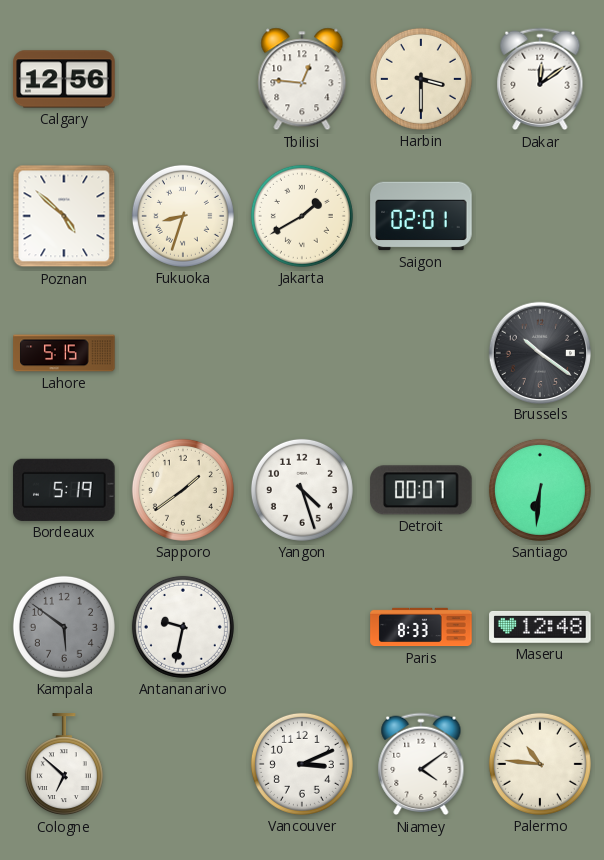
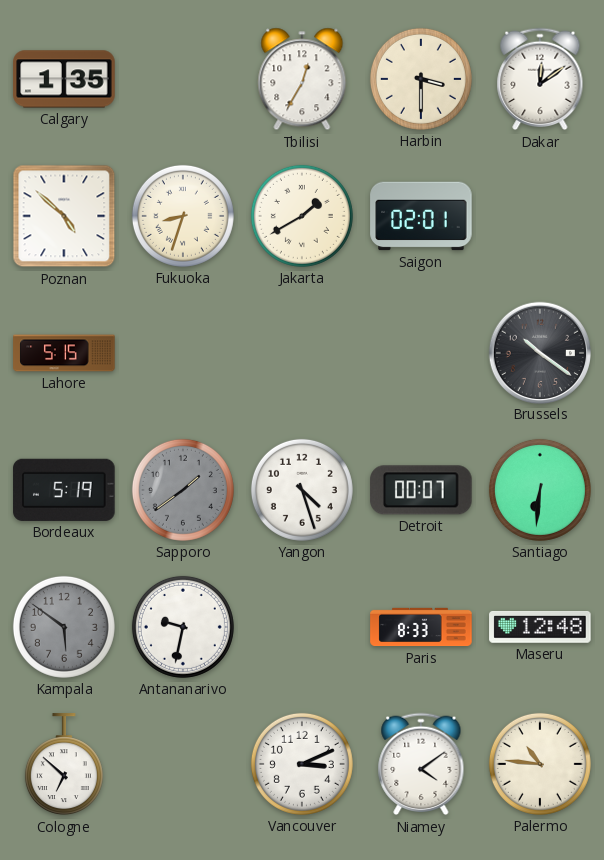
Calgary: 12:56 -> 1:35
Tbilisi: 12:46 -> 12:35
Sapporo dial: cream -> grey
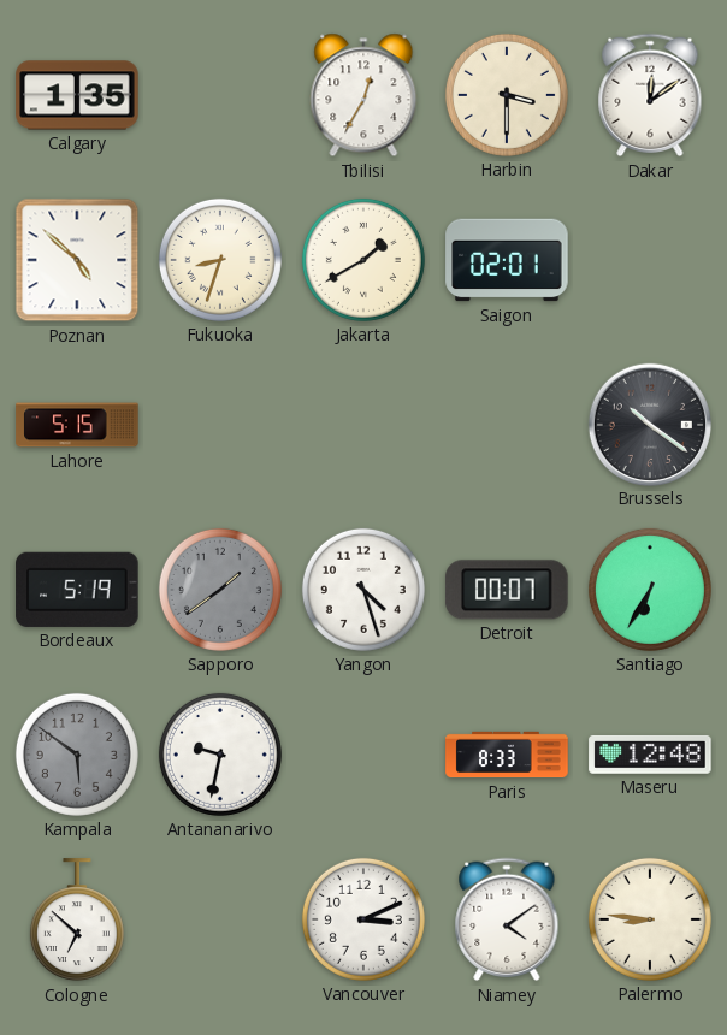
Santiago: 6:31 -> 6:35
Palermo: 10:46 -> 8:46
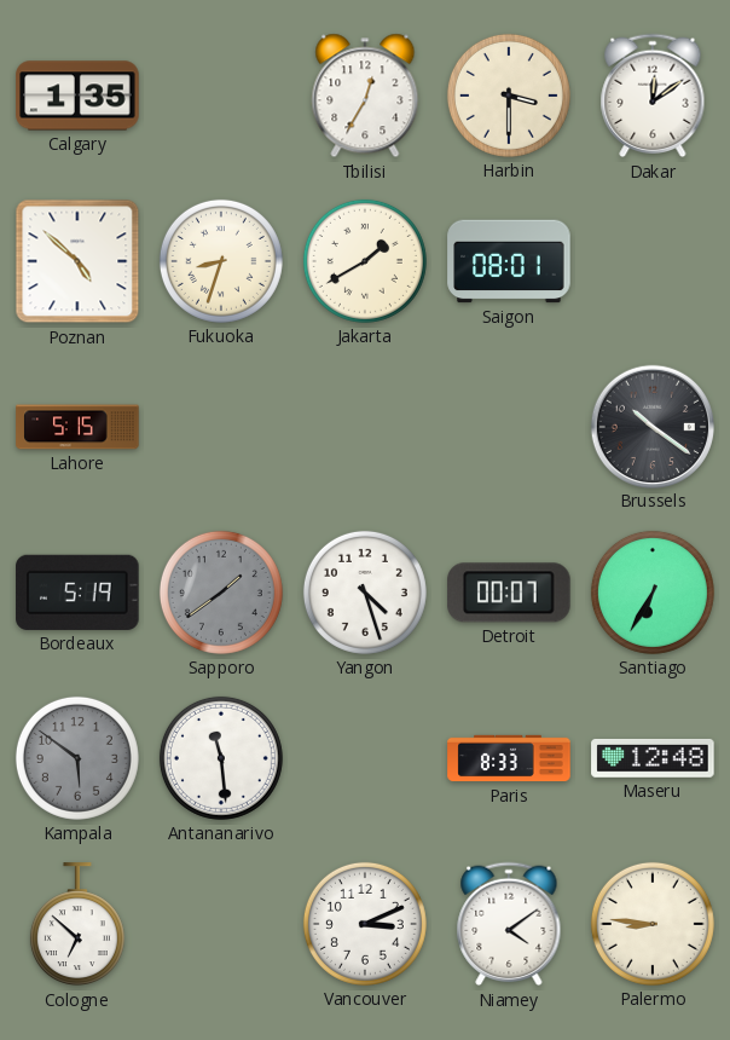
Saigon: 02:01 -> 08:01
Antananarivo: 9:32 -> 11:29
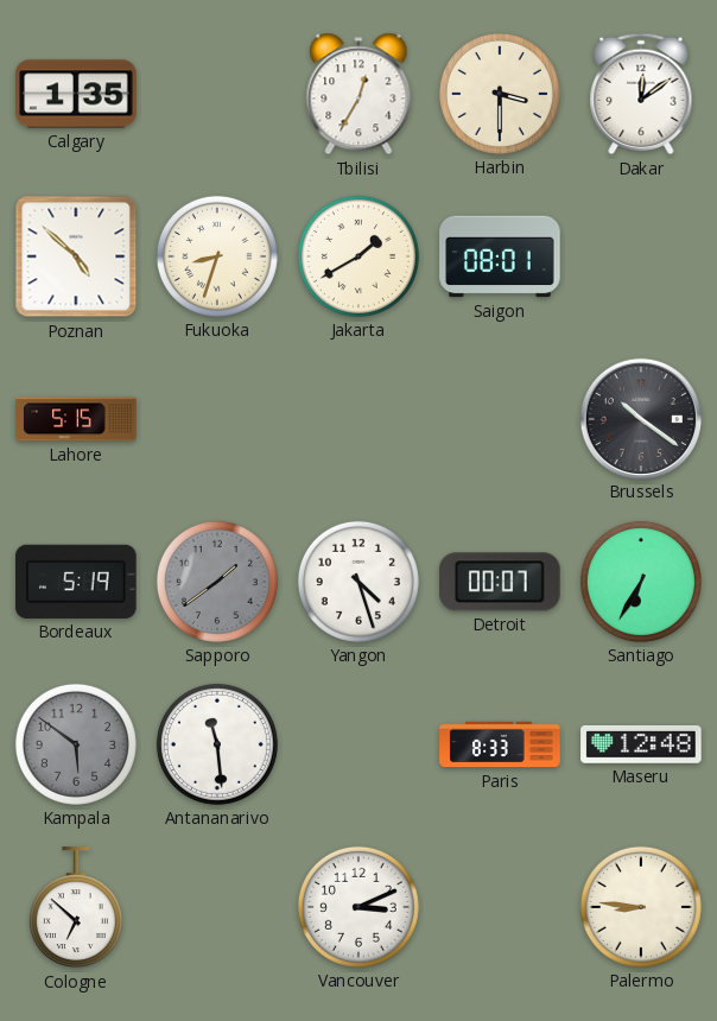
Niamey: 4:09 -> none
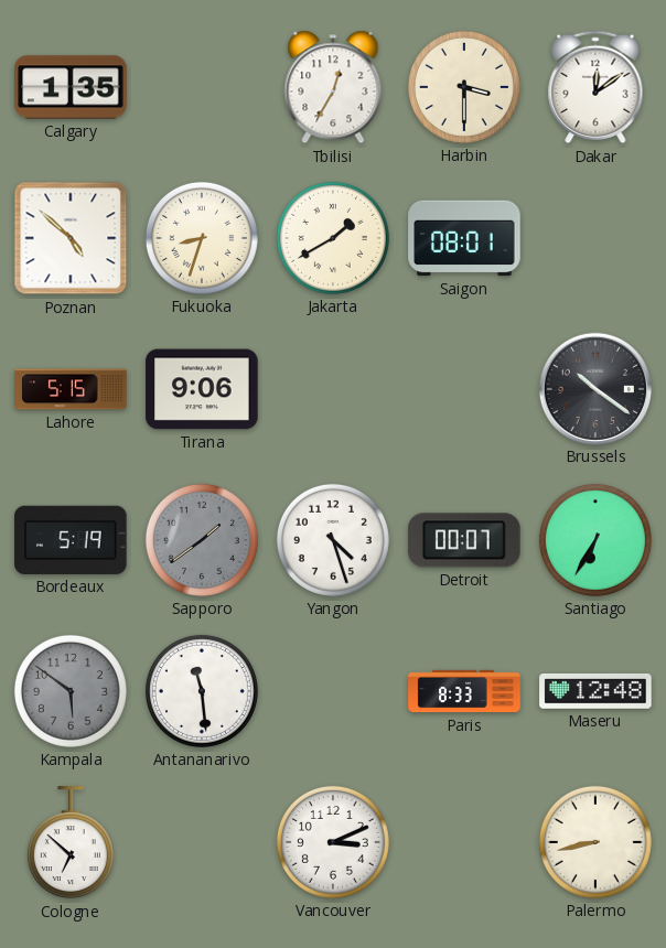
Tirana: none -> 9:06
Palermo: 8:46 -> 8:43
